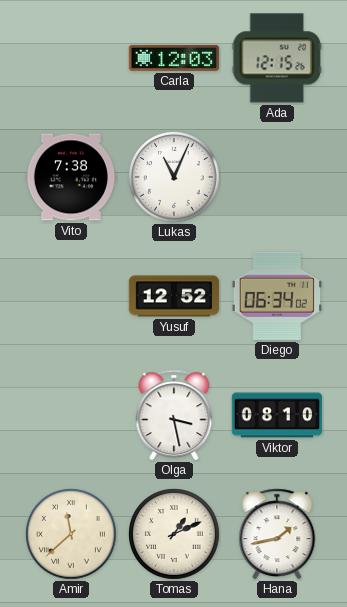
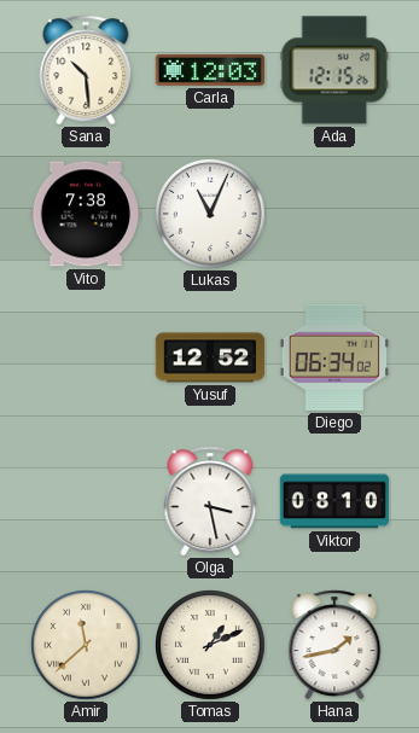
Sana: none -> 10:29
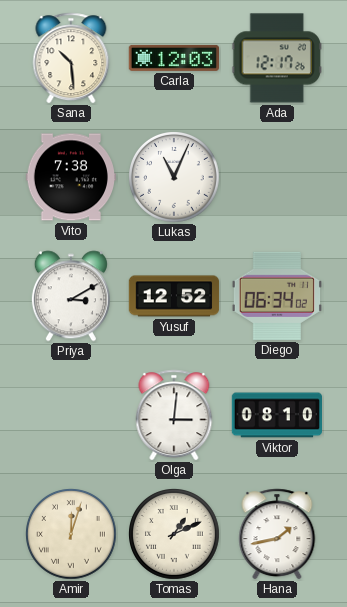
Ada: 12:15 -> 12:17
Priya: none -> 3:10
Olga: 3:28 -> 3:01
Amir: 11:38 -> 12:03
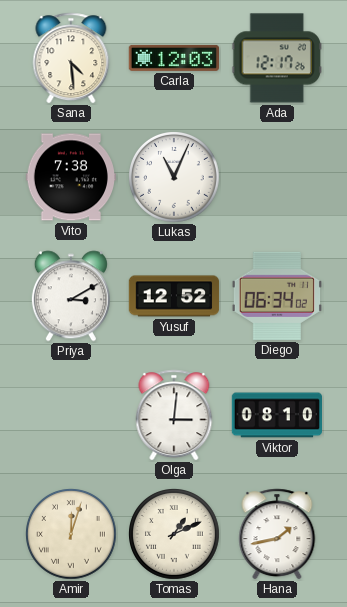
Sana: 10:29 -> 4:29
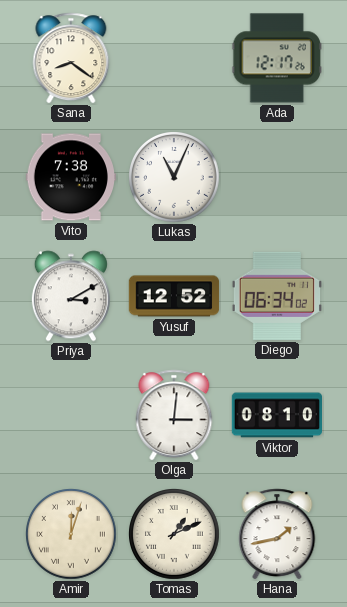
Sana: 4:29 -> 8:21
Carla: 12:03 -> none
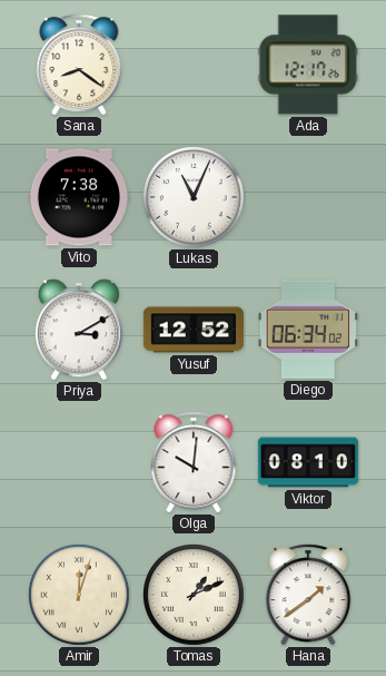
Olga: 3:01 -> 10:01
Hana: 1:43 -> 1:39
